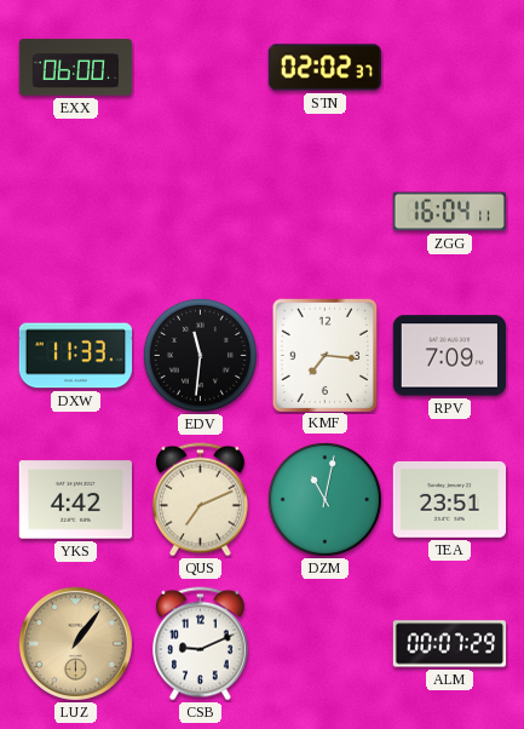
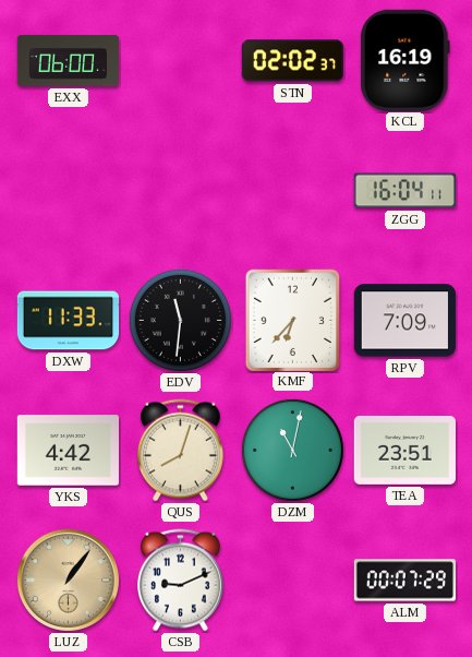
KCL: none -> 16:19
KMF: 7:16 -> 6:37
QUS: 7:11 -> 8:03
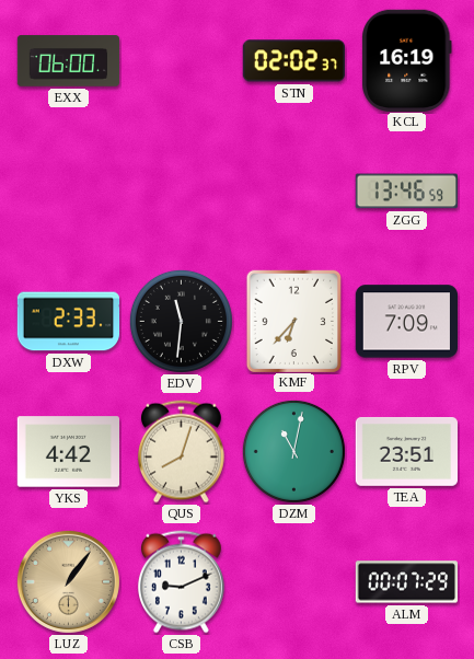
ZGG: 16:04 -> 13:46
DXW: 11:33 -> 2:33
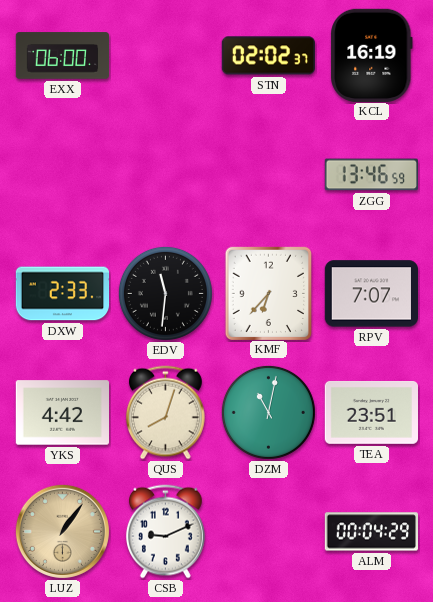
RPV: 7:09 -> 7:07
ALM: 00:07 -> 00:04
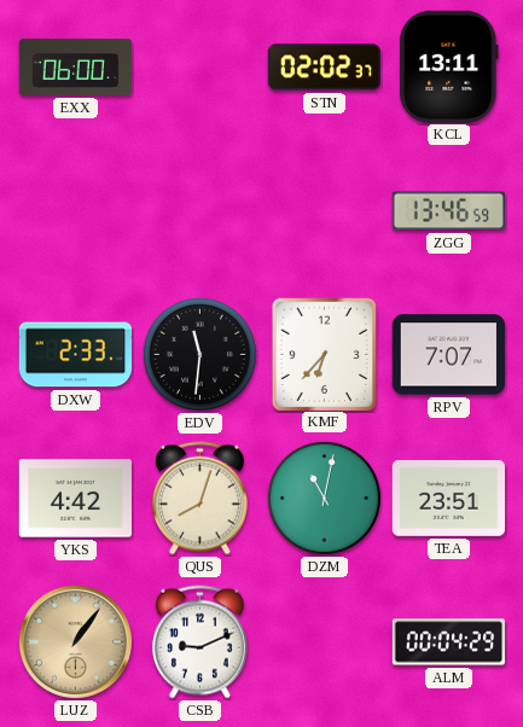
KCL: 16:19 -> 13:11
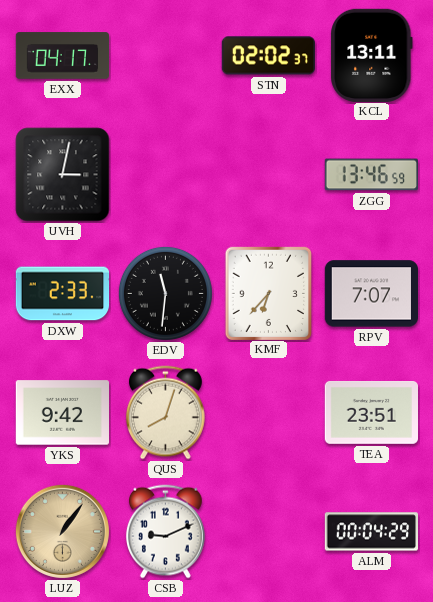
EXX: 06:00 -> 04:17
UVH: none -> 3:02
YKS: 4:42 -> 9:42
DZM: 11:02 -> none
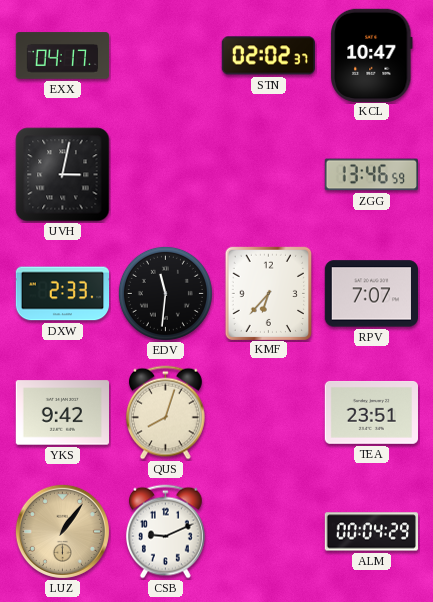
KCL: 13:11 -> 10:47
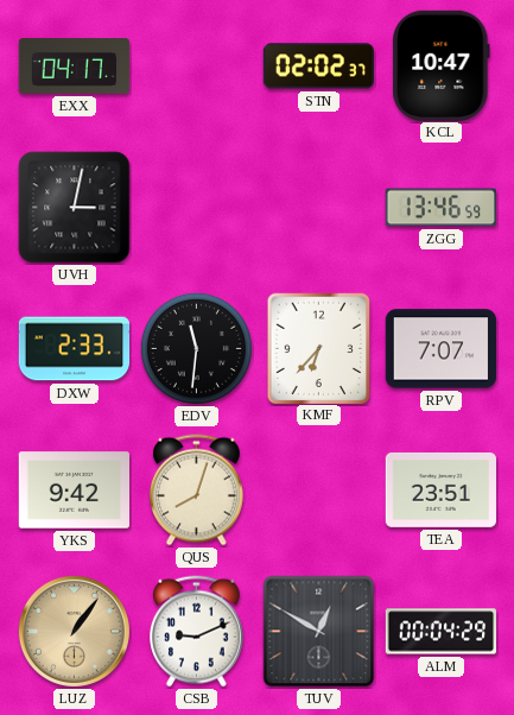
TUV: none -> 12:50
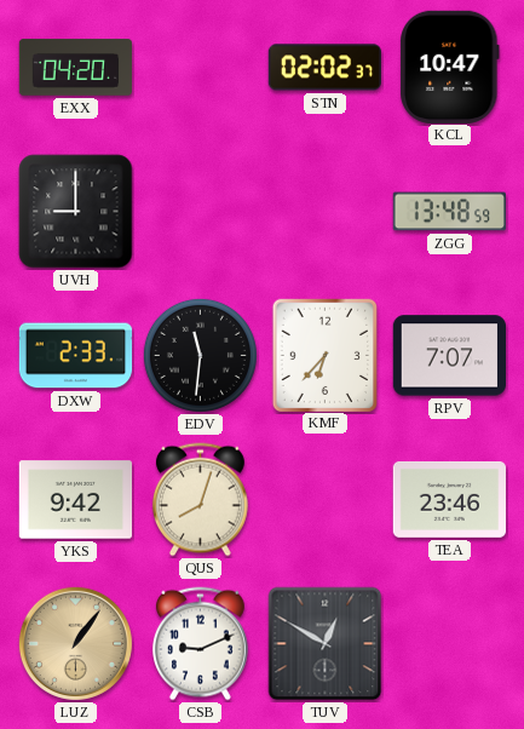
EXX: 04:17 -> 04:20
UVH: 3:02 -> 9:00
ZGG: 13:46 -> 13:48
TEA: 23:51 -> 23:46
ALM: 00:04 -> none
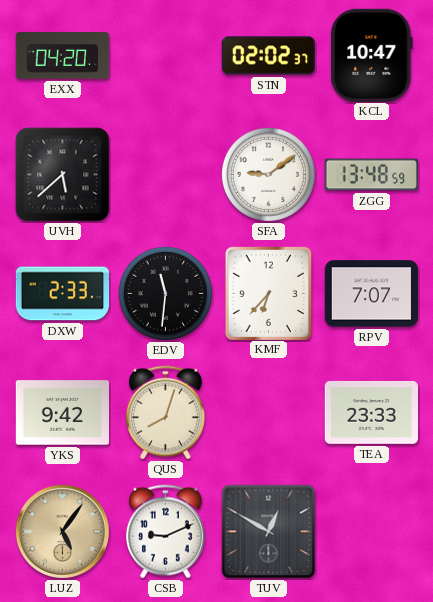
UVH: 9:00 -> 5:38
SFA: none -> 9:09
TEA: 23:46 -> 23:33
LUZ: 1:06 -> 5:06
